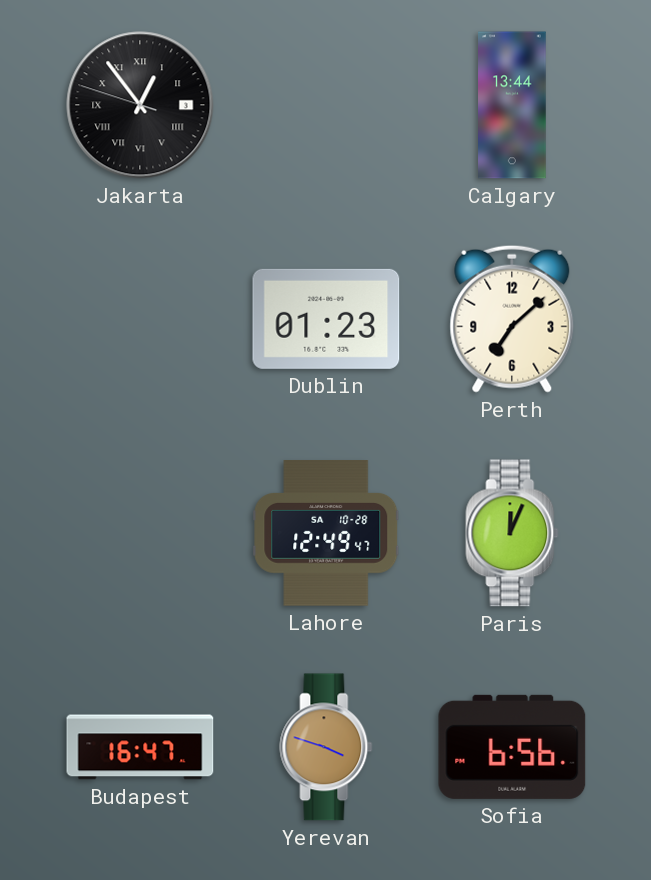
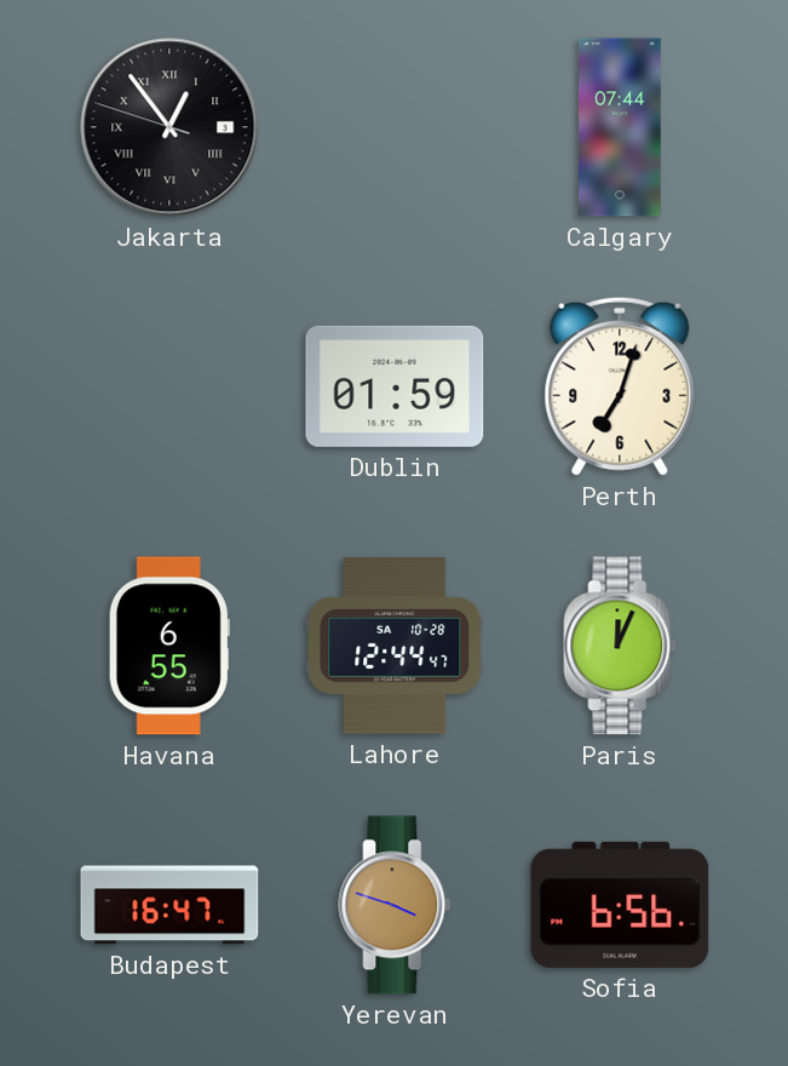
Calgary: 13:44 -> 07:44
Dublin: 01:23 -> 01:59
Perth: 7:08 -> 7:03
Havana: none -> 6:55
Lahore: 12:49 -> 12:44
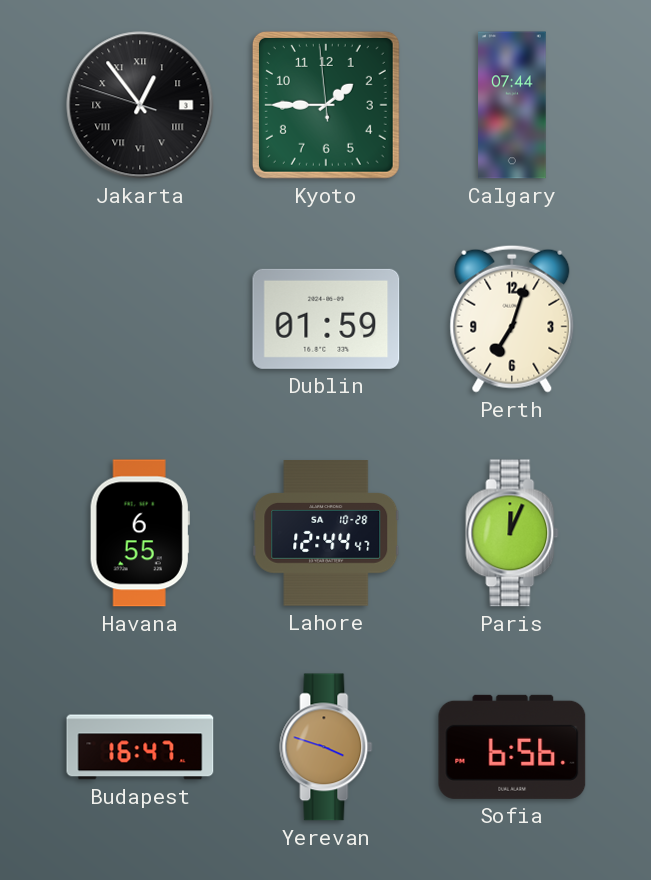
Kyoto: none -> 1:44
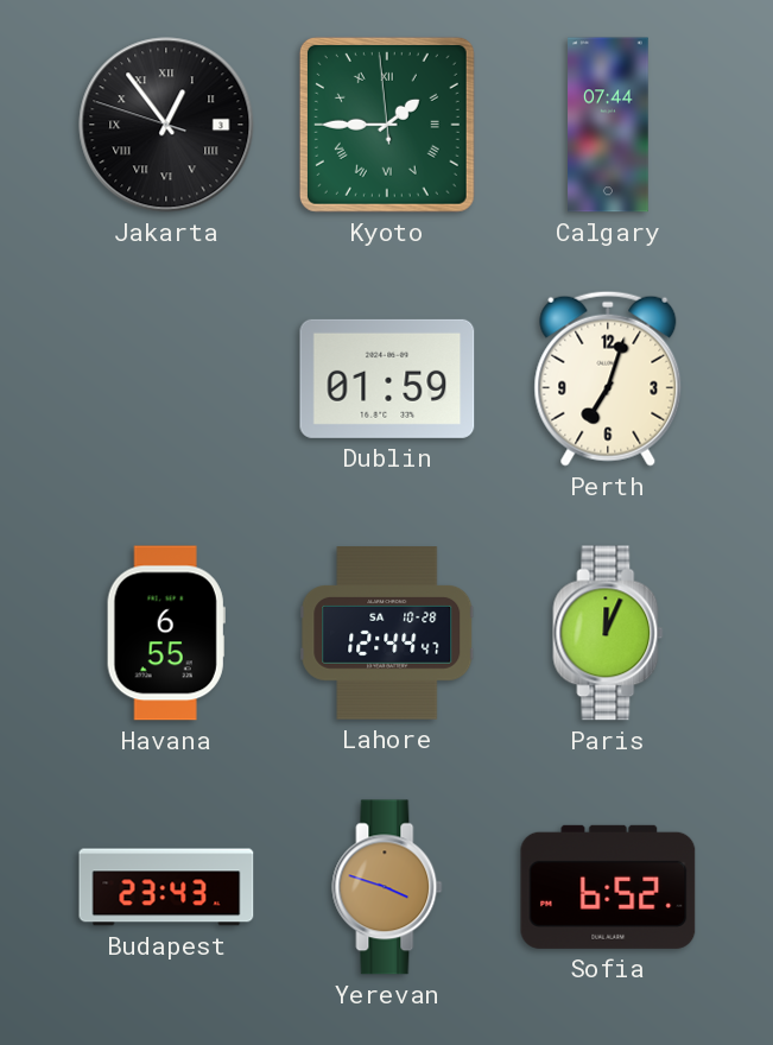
Kyoto numerals: Arabic -> Roman
Budapest: 16:47 -> 23:43
Sofia: 6:56 -> 6:52
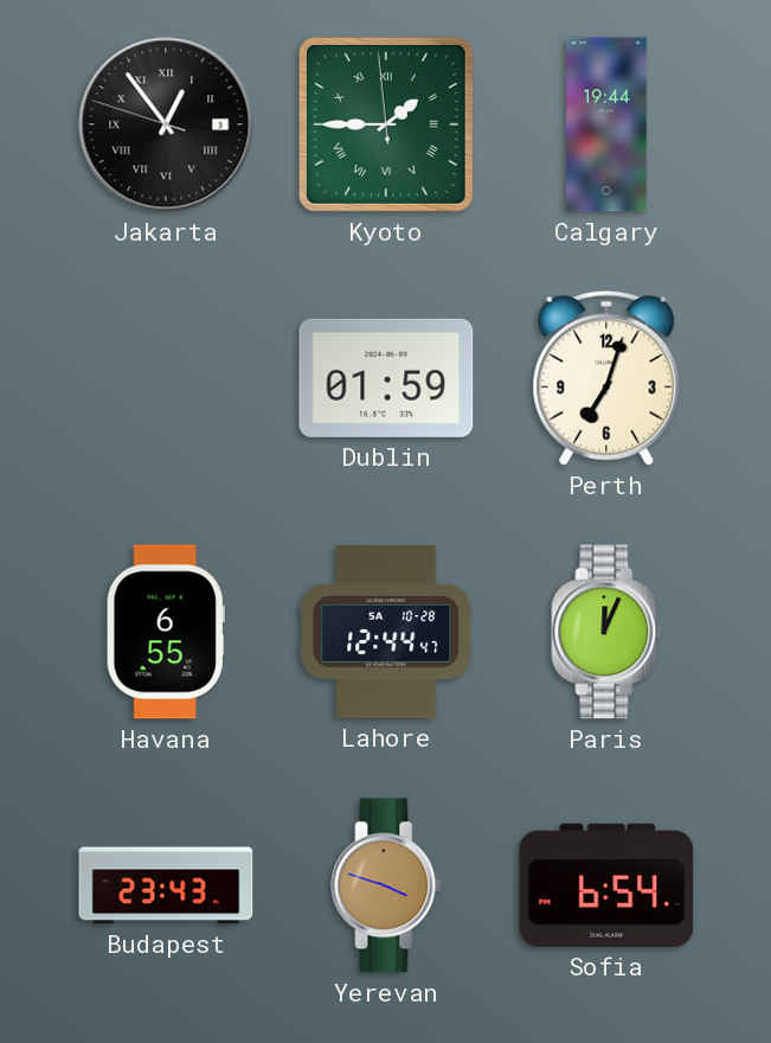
Calgary: 07:44 -> 19:44
Sofia: 6:52 -> 6:54
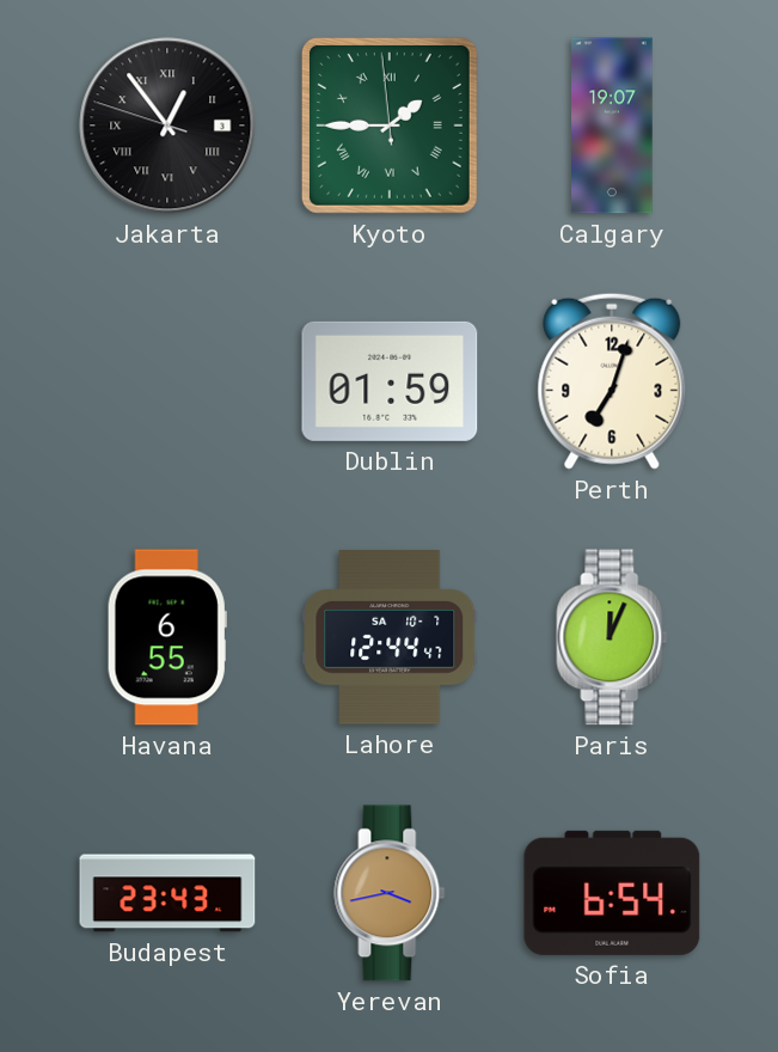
Calgary: 19:44 -> 19:07
Lahore date: SA 10-28 -> SA 10-7
Yerevan: 3:48 -> 3:43
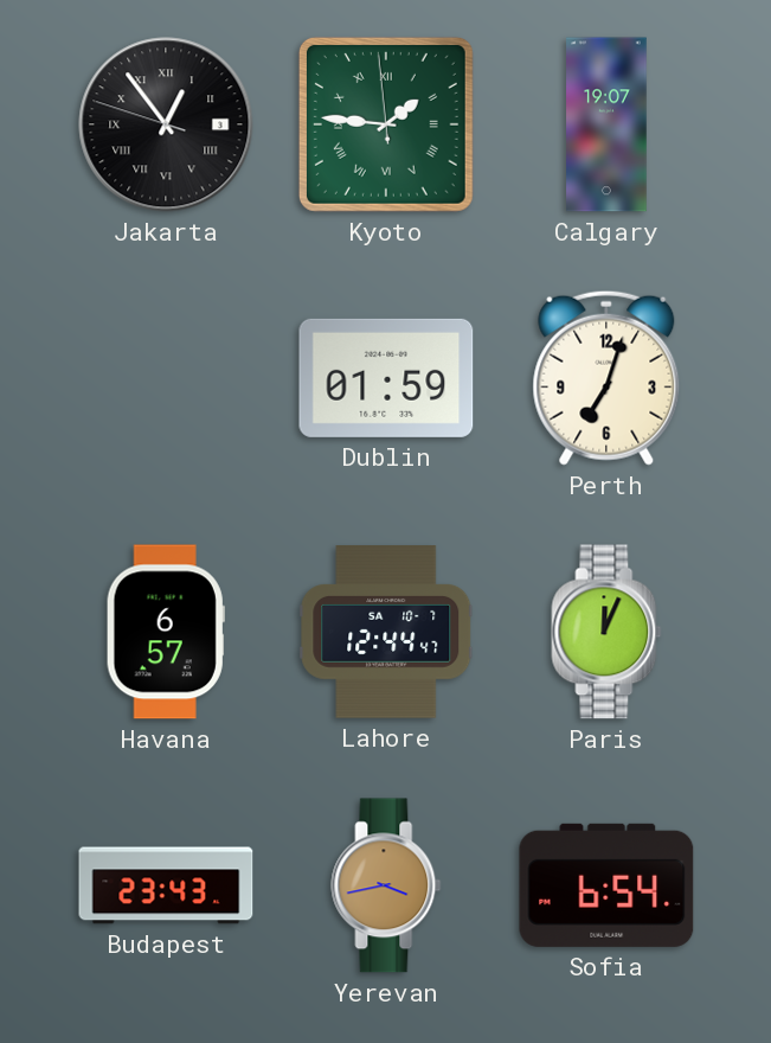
Kyoto: 1:44 -> 1:45
Havana: 6:55 -> 6:57
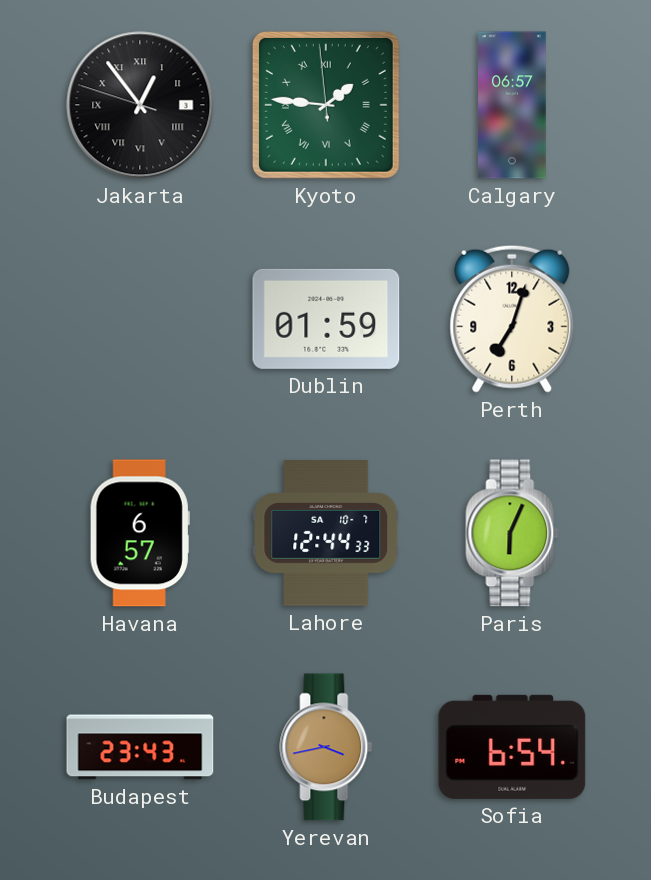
Calgary: 19:07 -> 06:57
Lahore: 12:44:47 -> 12:44:33
Paris: 12:04 -> 6:04
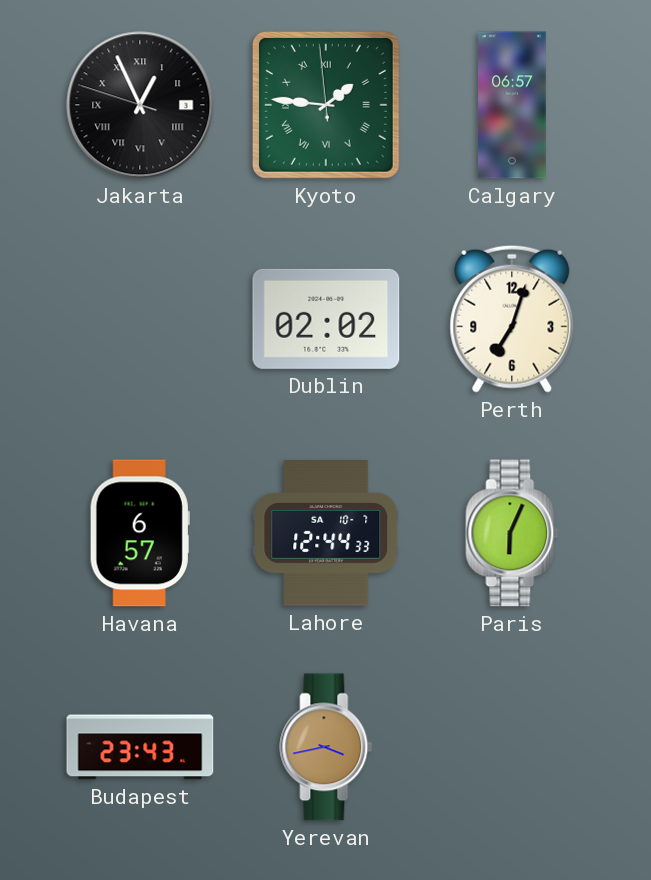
Jakarta: 12:53 -> 12:55
Dublin: 01:59 -> 02:02
Sofia: 6:54 -> none
